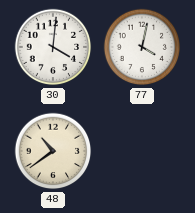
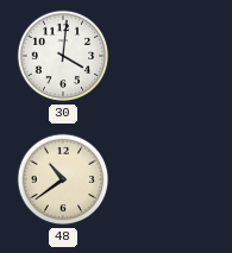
77: 4:02 -> none
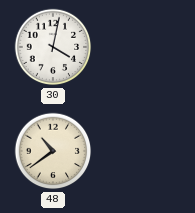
30: 4:01 -> 4:02
